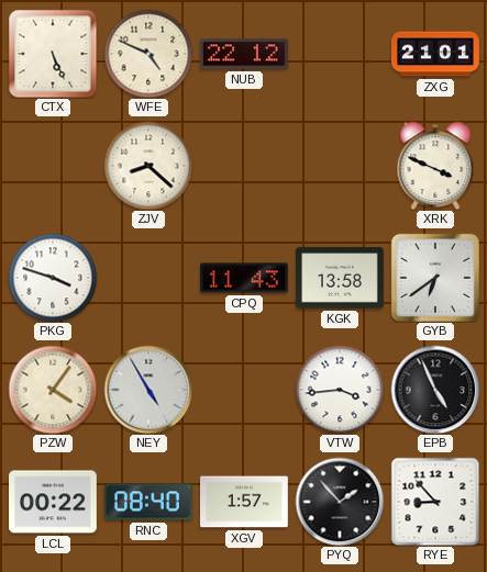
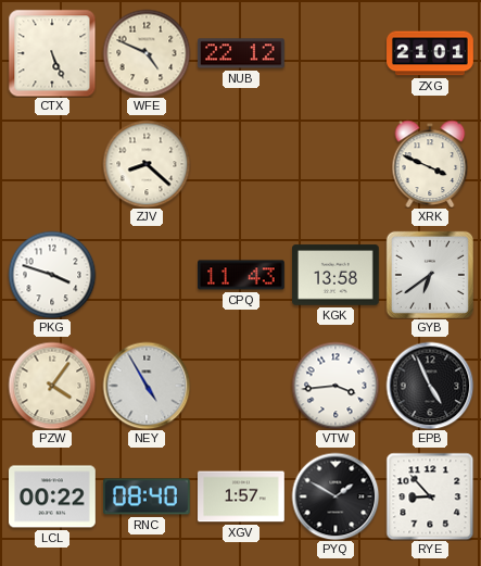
PYQ: 1:53 -> 1:50
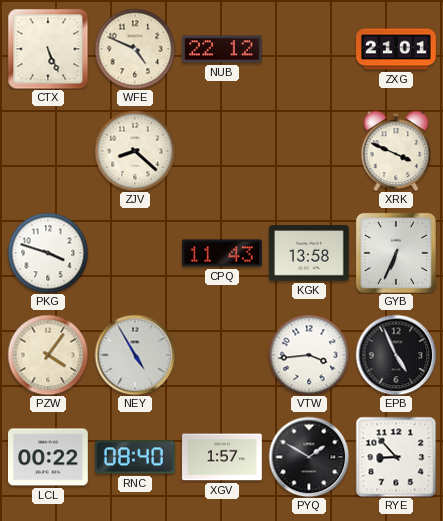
GYB: 6:39 -> 6:34
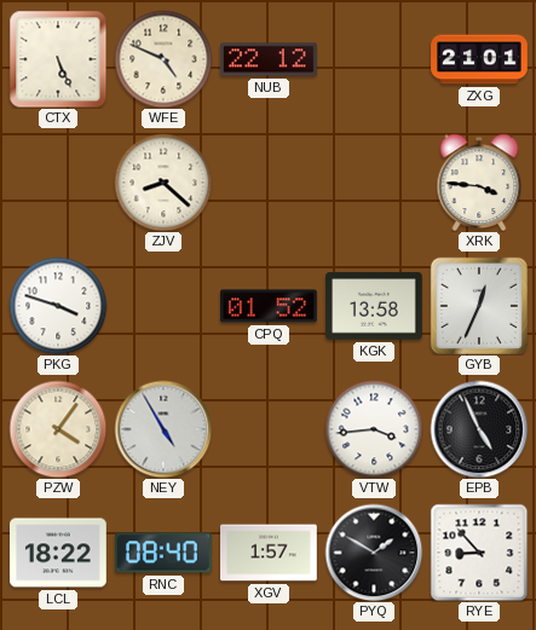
XRK: 3:49 -> 3:46
CPQ: 11:43 -> 01:52
GYB: 6:34 -> 12:34
LCL: 00:22 -> 18:22
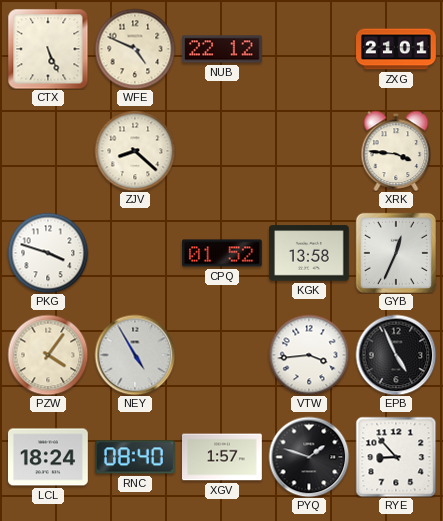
LCL: 18:22 -> 18:24
PYQ: 1:50 -> 1:48
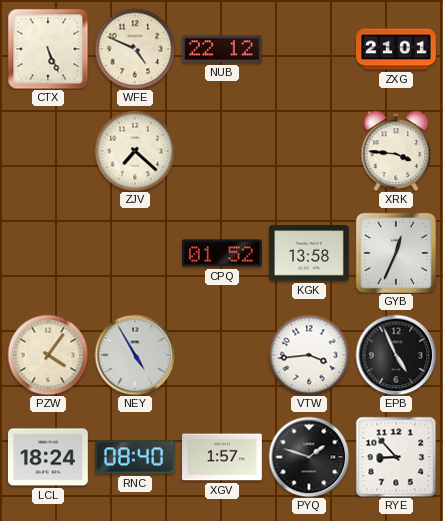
ZJV: 8:22 -> 7:22
PKG: 3:48 -> none
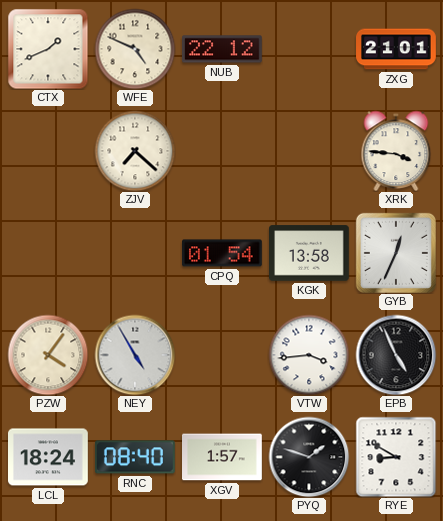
CTX: 5:26 -> 1:41
CPQ: 01:52 -> 01:54
RYE: 8:53 -> 8:50
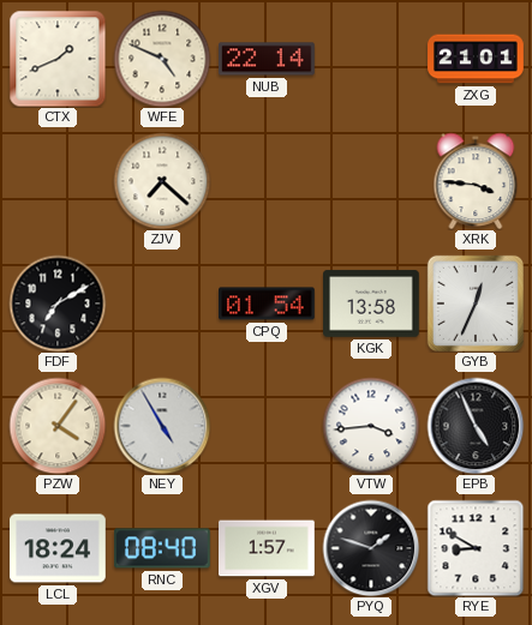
NUB: 22:12 -> 22:14
FDF: none -> 7:10
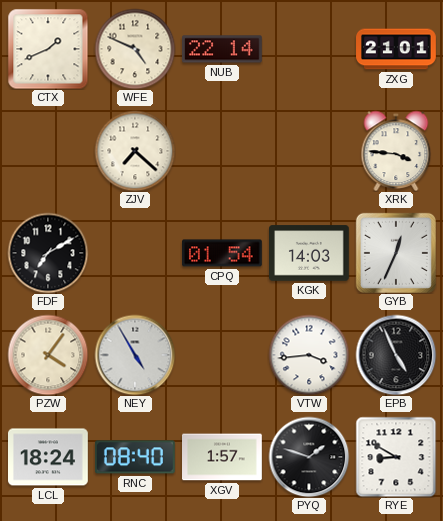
KGK: 13:58 -> 14:03
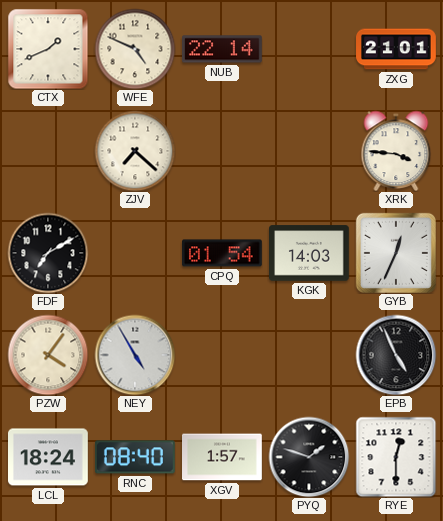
VTW: 3:44 -> none
RYE: 8:50 -> 12:30
